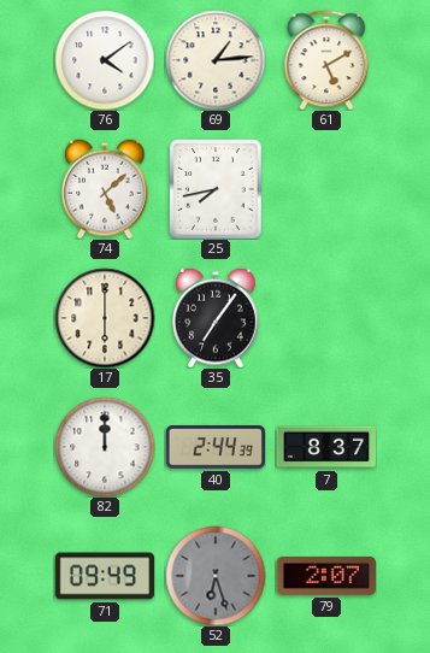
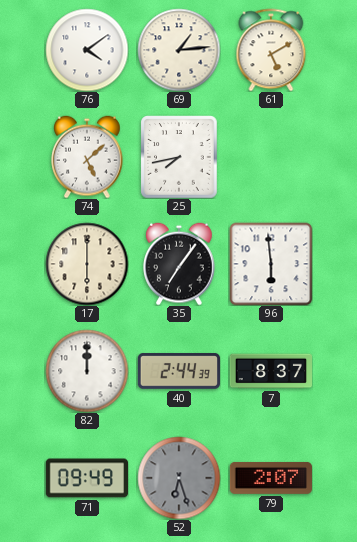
96: none -> 5:59
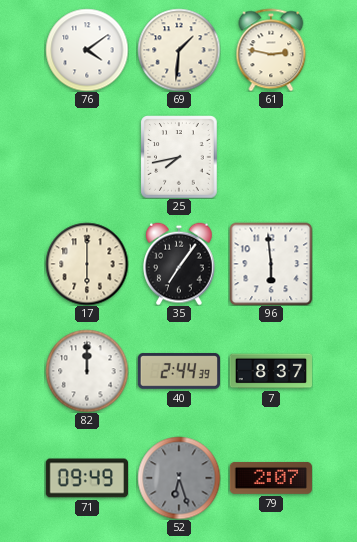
69: 1:14 -> 1:31
61: 5:10 -> 2:47
74: 5:08 -> none
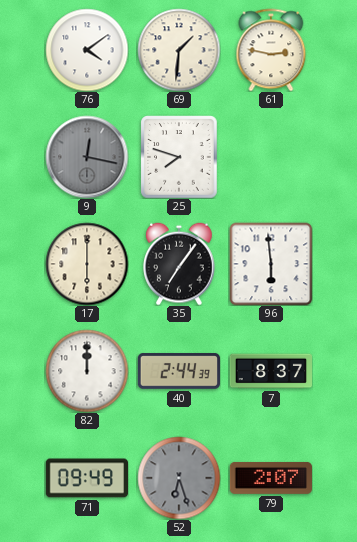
9: none -> 12:17
25: 7:43 -> 7:48
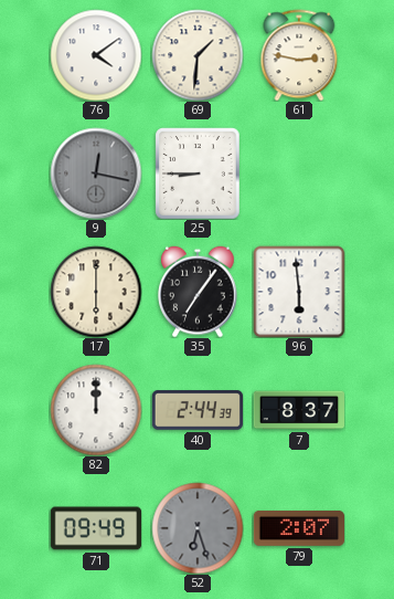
25: 7:48 -> 8:45
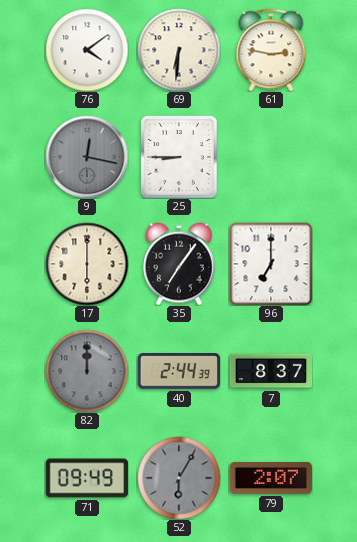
69: 1:31 -> 6:31
96: 5:59 -> 7:00
82 dial: white -> grey
52: 6:27 -> 6:05
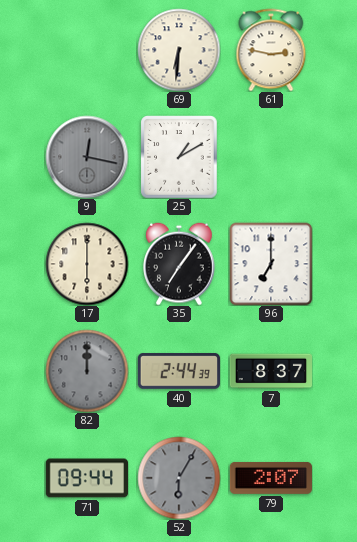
76: 4:09 -> none
25: 8:45 -> 1:10
71: 09:49 -> 09:44
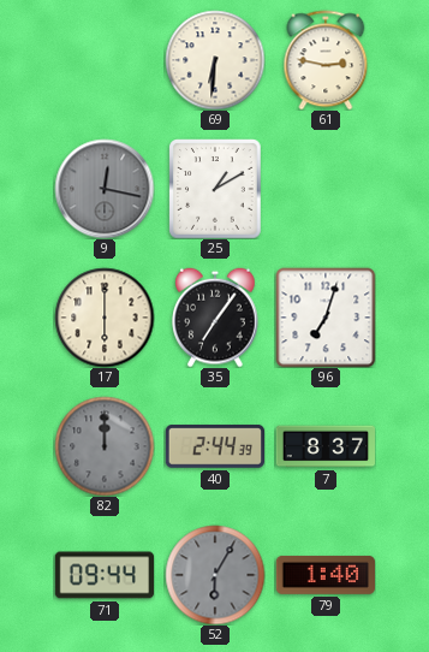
96: 7:00 -> 7:03
79: 2:07 -> 1:40
